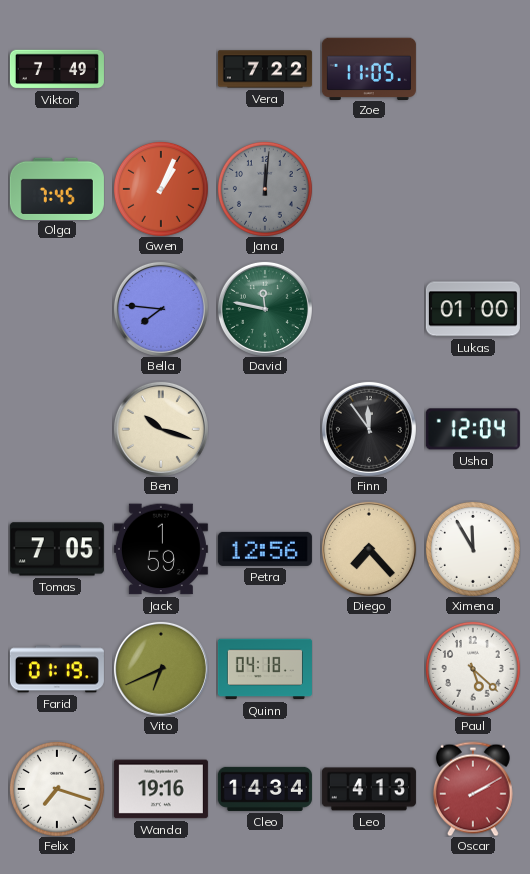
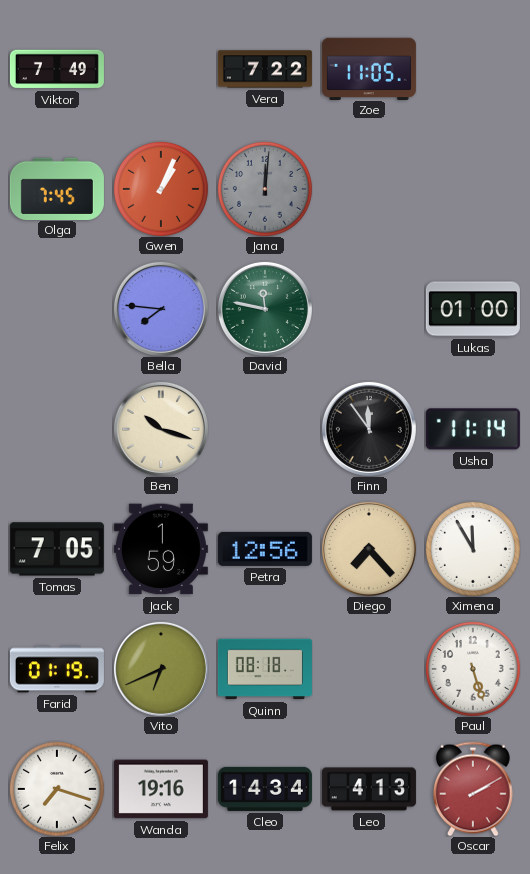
Usha: 12:04 -> 11:14
Quinn: 04:18 -> 08:18
Paul: 5:22 -> 5:27
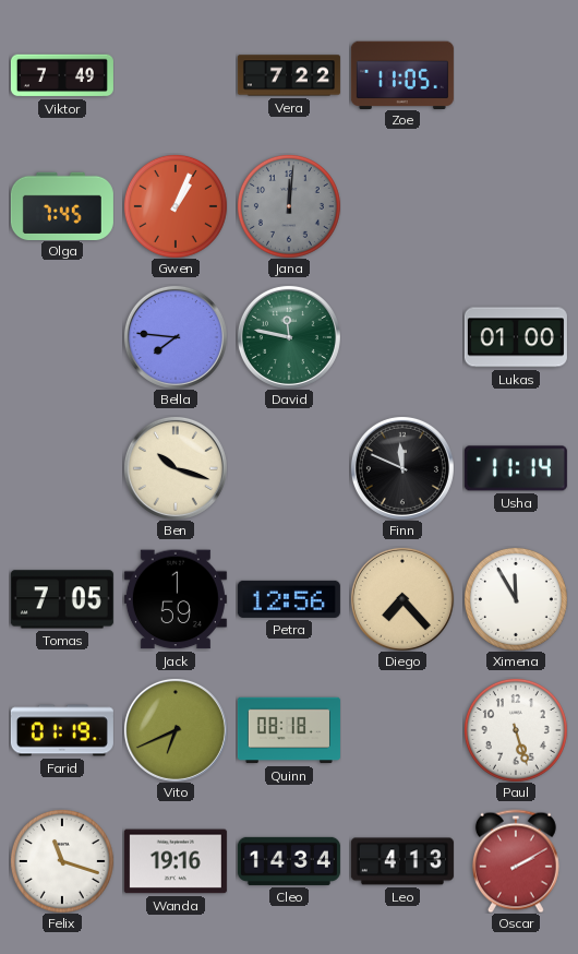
Finn: 11:54 -> 11:49
Felix: 7:18 -> 11:18
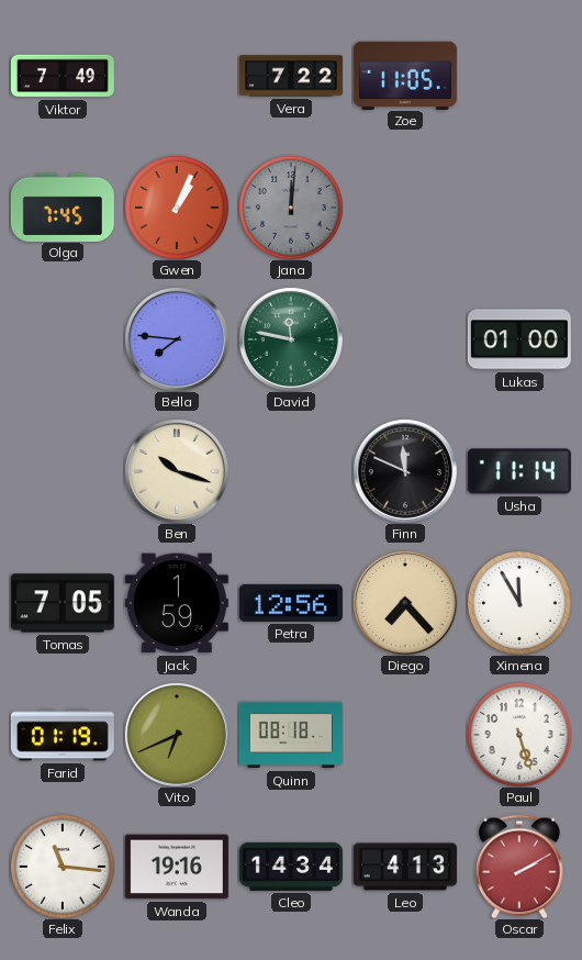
Felix: 11:18 -> 11:16
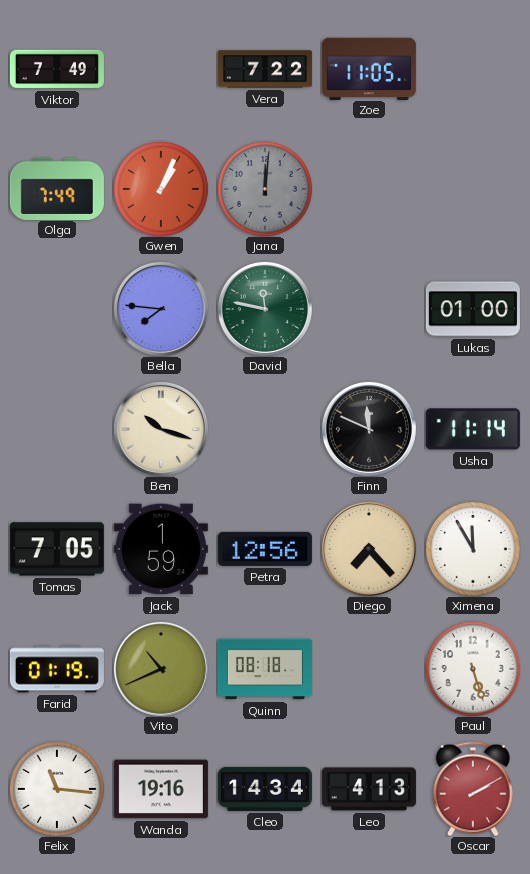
Olga: 7:45 -> 7:49
Vito: 6:41 -> 10:41
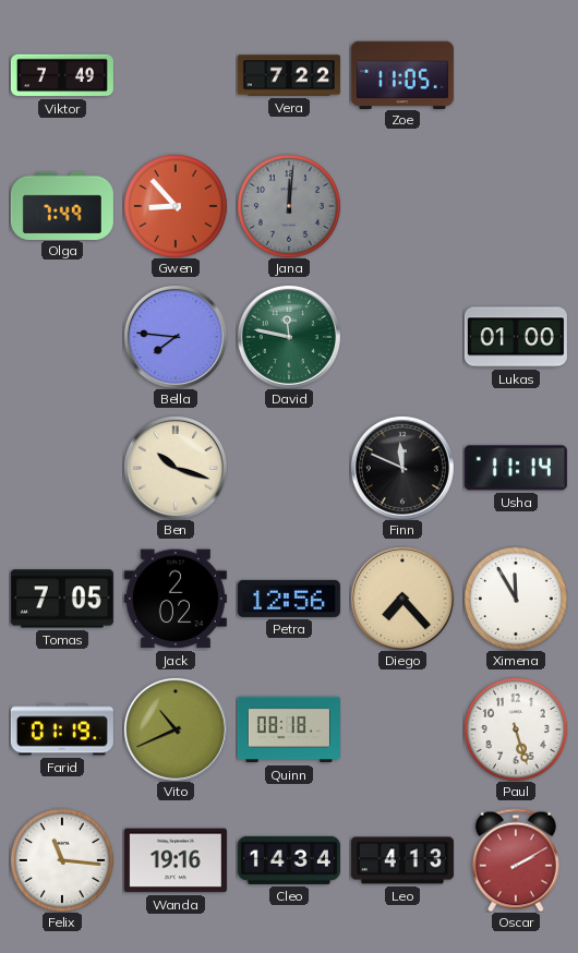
Gwen: 1:04 -> 8:53
Jack: 1:59 -> 2:02
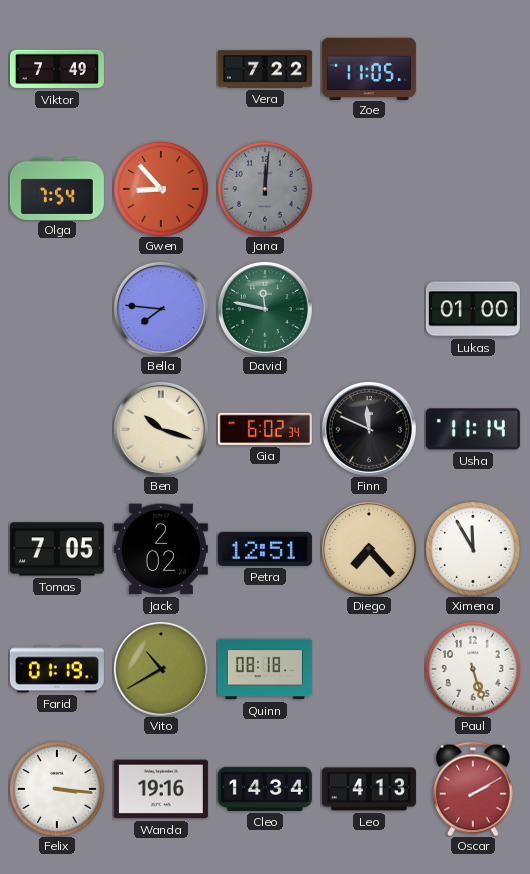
Olga: 7:49 -> 7:54
Gia: none -> 6:02
Petra: 12:56 -> 12:51
Vito: 10:41 -> 10:40
Felix: 11:16 -> 3:16
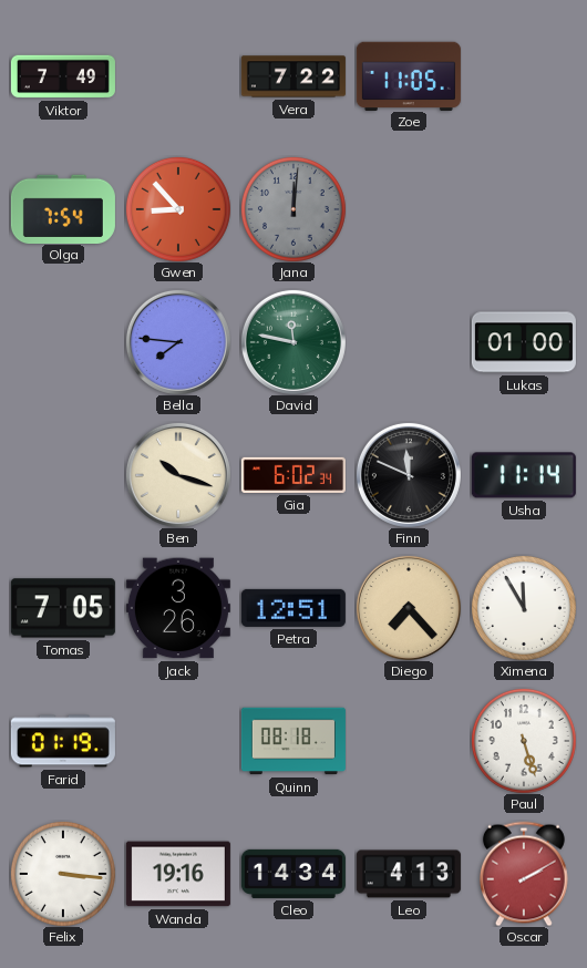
Jack: 2:02 -> 3:26
Vito: 10:40 -> none
